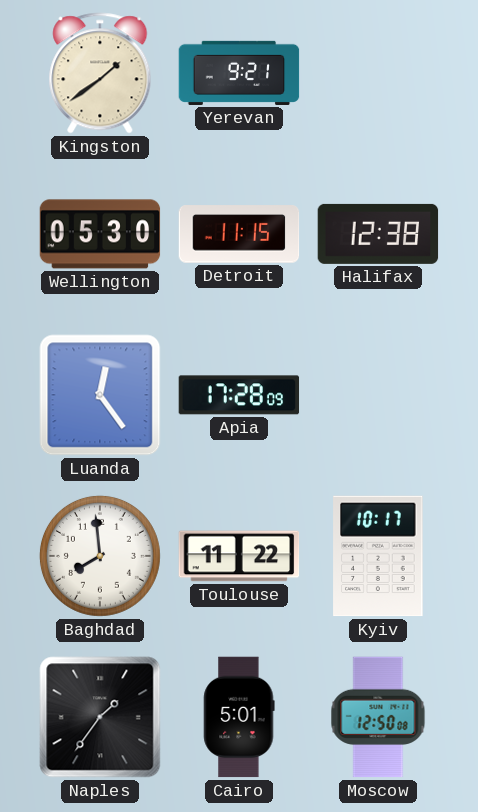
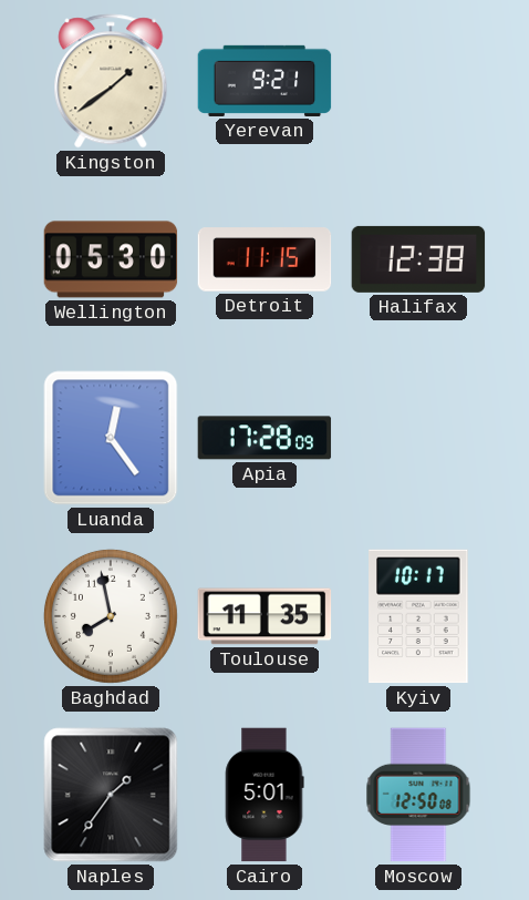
Baghdad: 7:59 -> 7:58
Toulouse: 11:22 -> 11:35
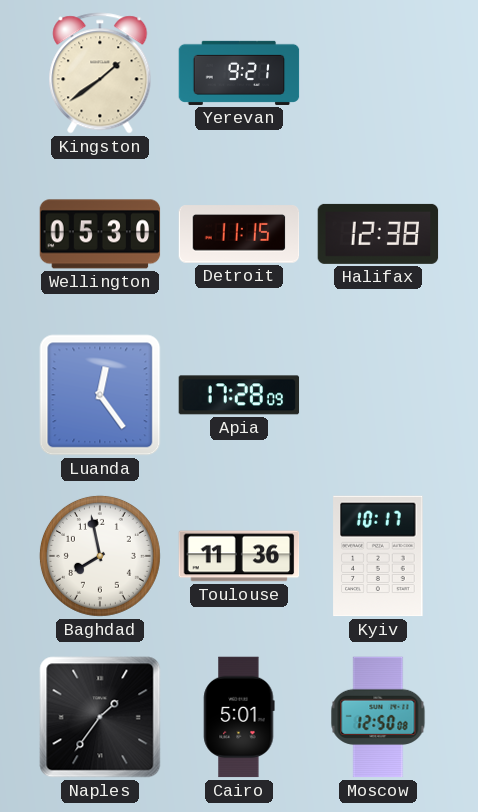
Toulouse: 11:35 -> 11:36
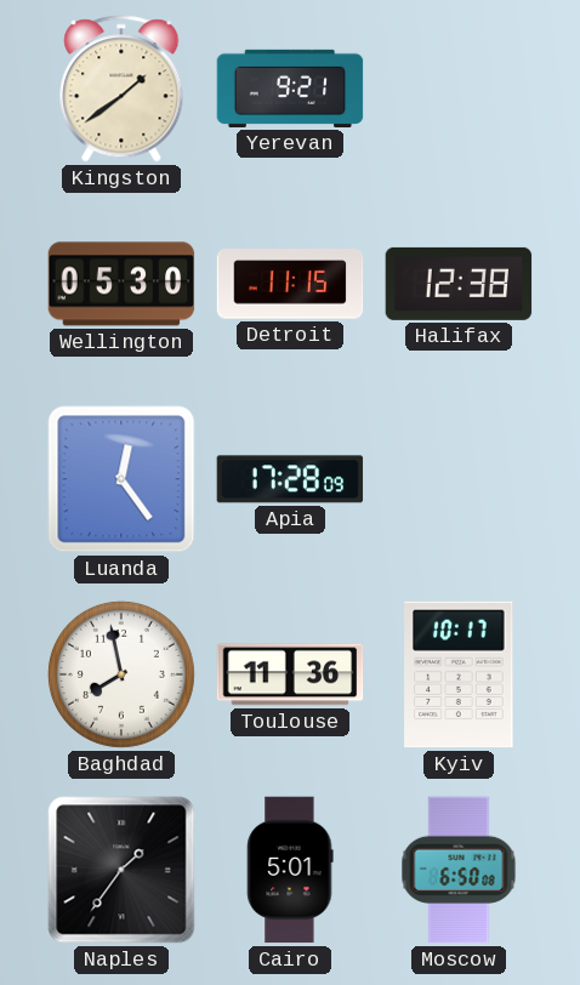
Moscow: 12:50 -> 6:50
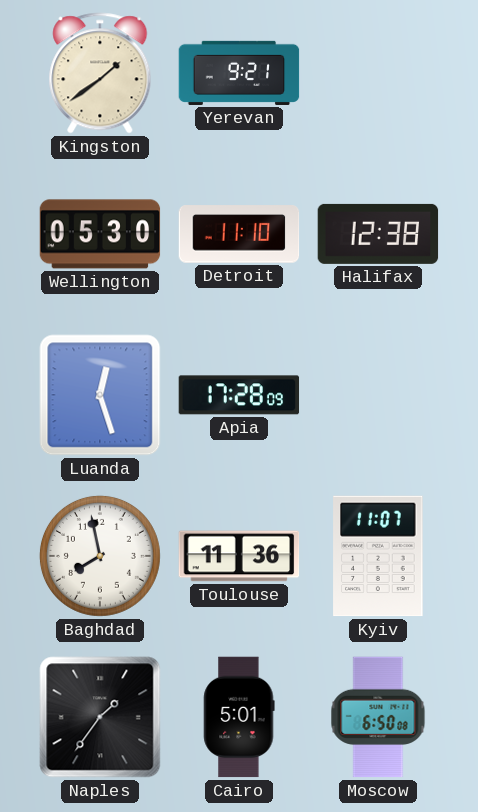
Detroit: 11:15 -> 11:10
Luanda: 12:24 -> 12:27
Kyiv: 10:17 -> 11:07
